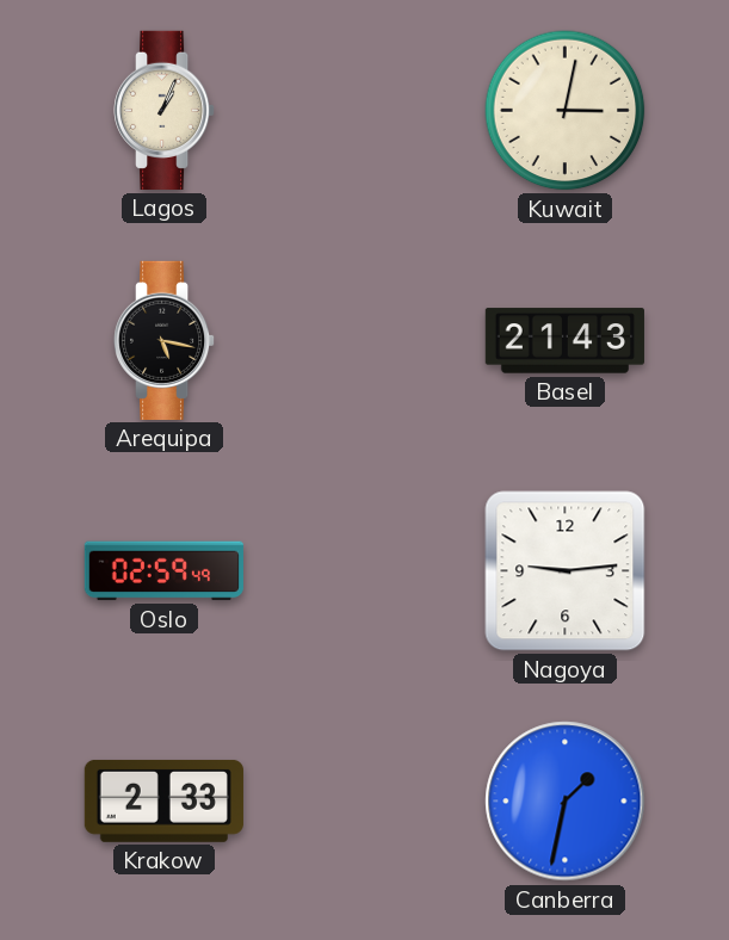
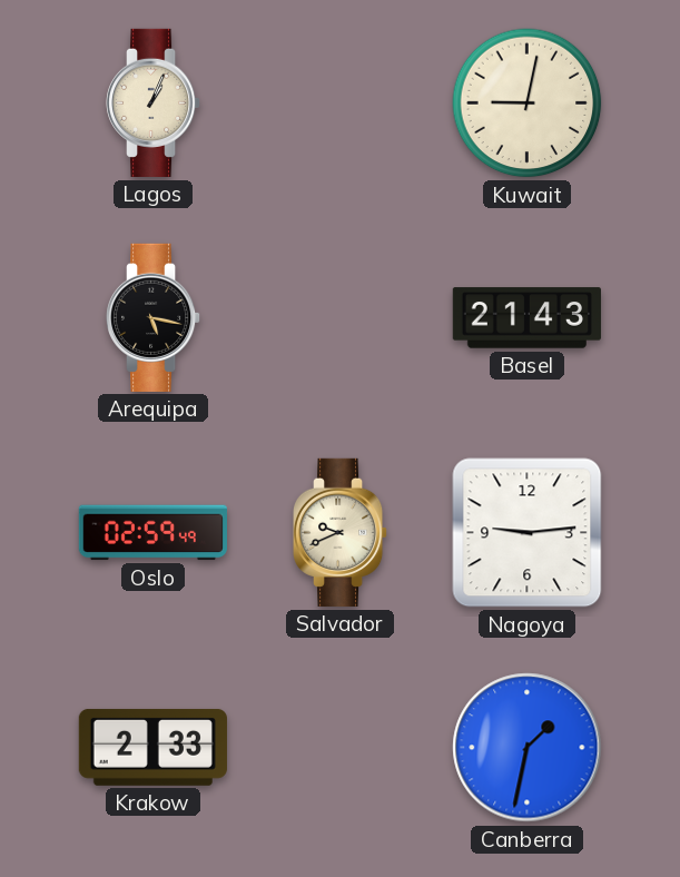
Kuwait: 3:02 -> 9:02
Salvador: none -> 9:41
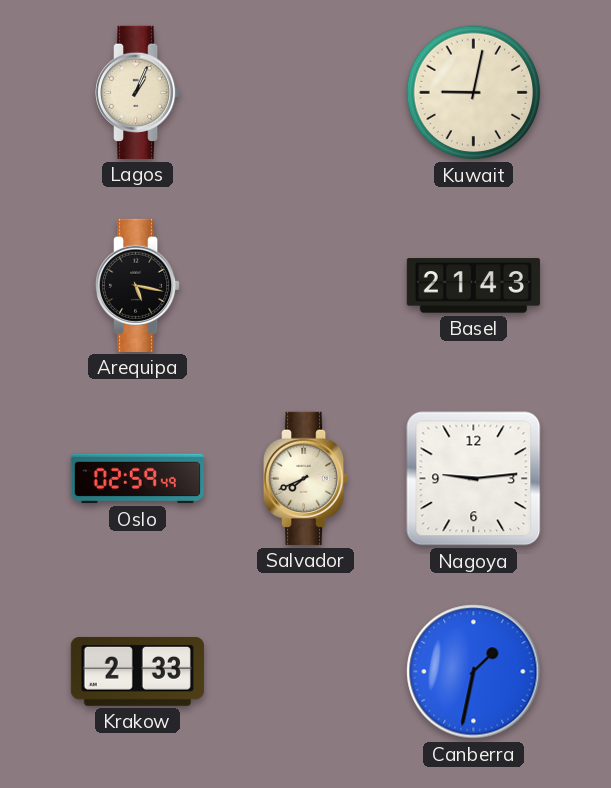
Salvador: 9:41 -> 7:41
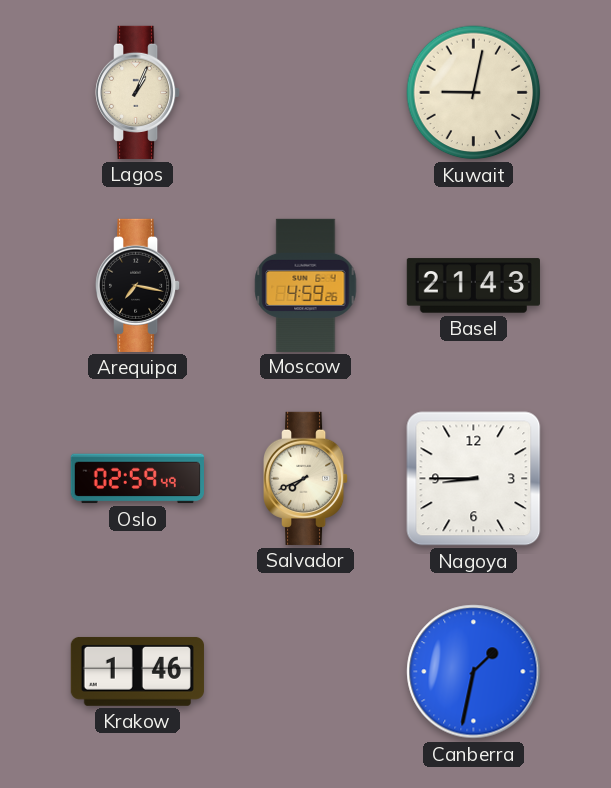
Arequipa: 5:17 -> 7:17
Moscow: none -> 4:59
Nagoya: 9:14 -> 8:45
Krakow: 2:33 -> 1:46
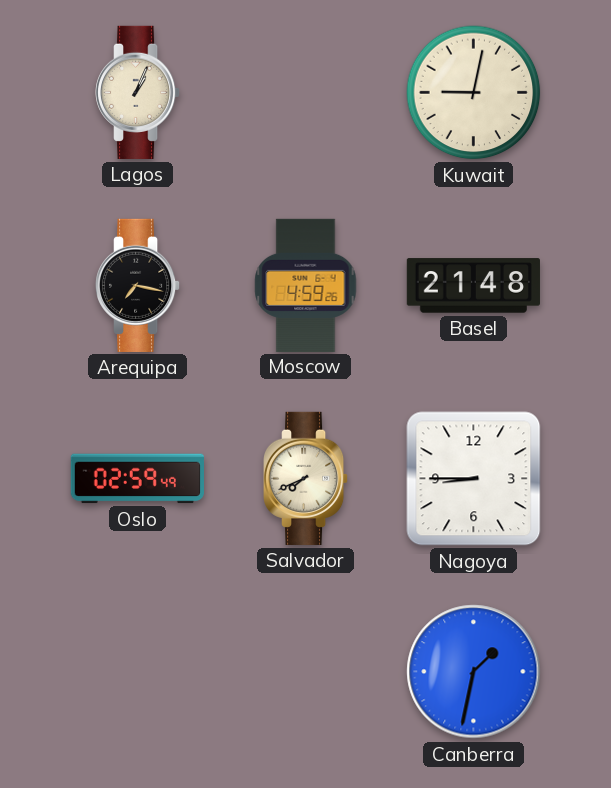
Basel: 21:43 -> 21:48
Krakow: 1:46 -> none
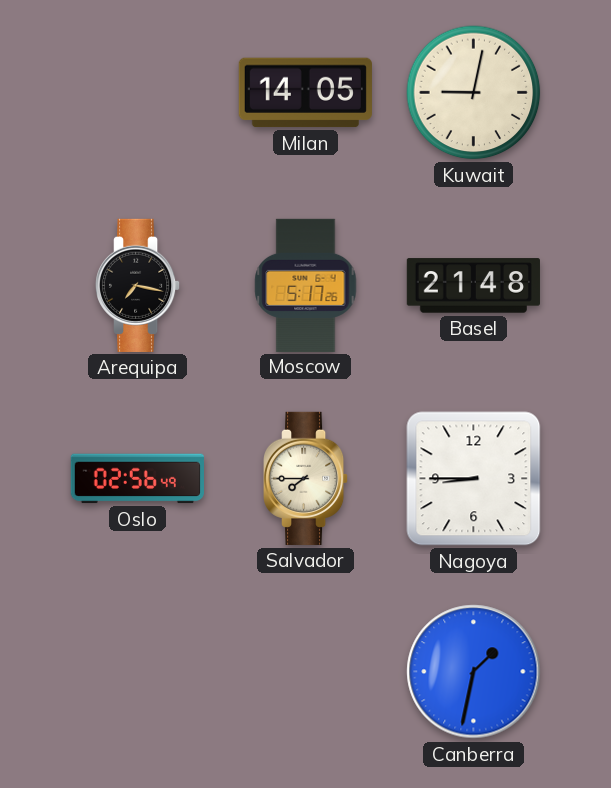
Lagos: 1:04 -> none
Milan: none -> 14:05
Moscow: 4:59 -> 5:17
Oslo: 02:59 -> 02:56
Salvador: 7:41 -> 7:45
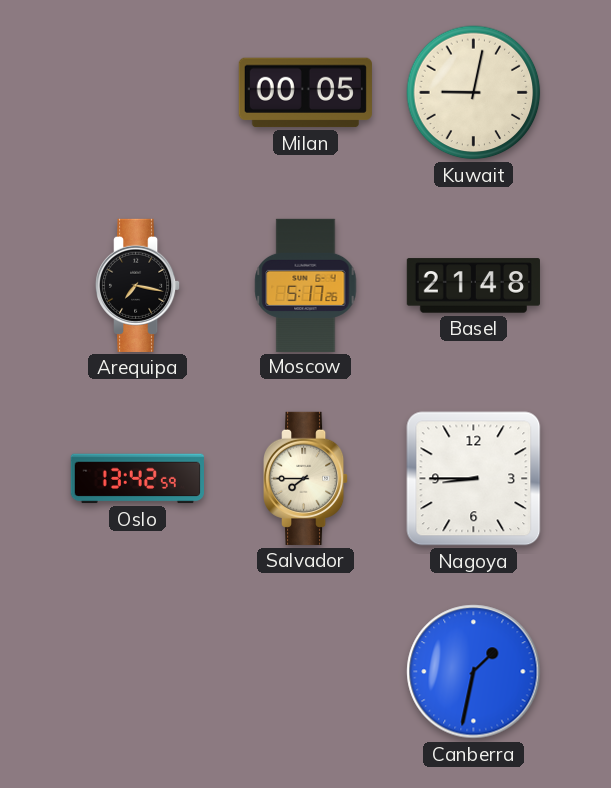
Milan: 14:05 -> 00:05
Oslo: 02:56 -> 13:42
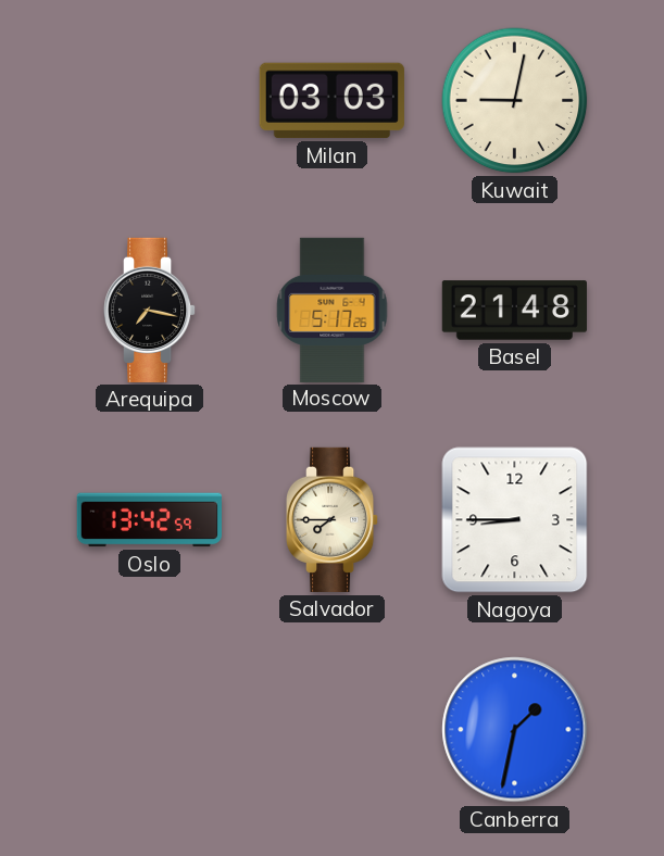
Milan: 00:05 -> 03:03
